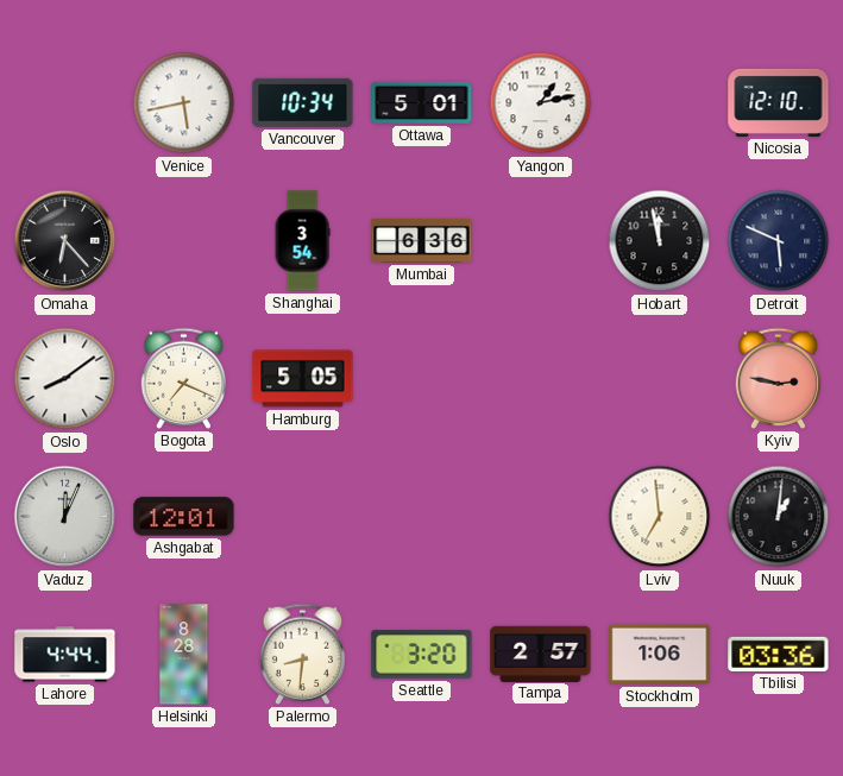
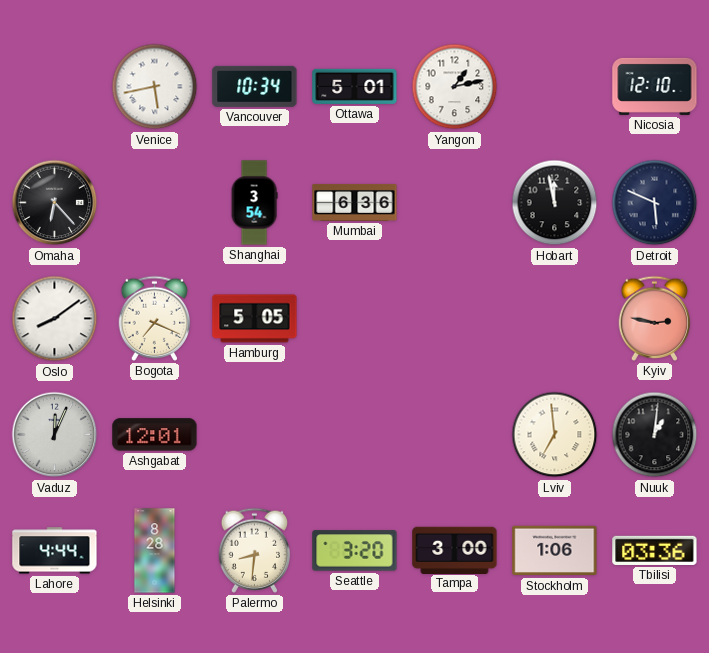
Tampa: 2:57 -> 3:00
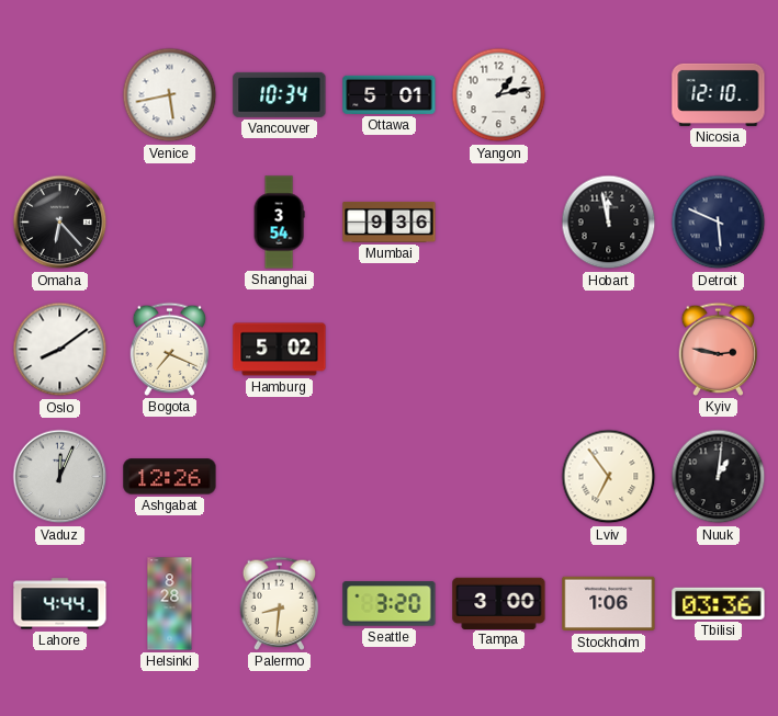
Mumbai: 6:36 -> 9:36
Hamburg: 5:05 -> 5:02
Ashgabat: 12:01 -> 12:26
Lviv: 6:59 -> 6:54
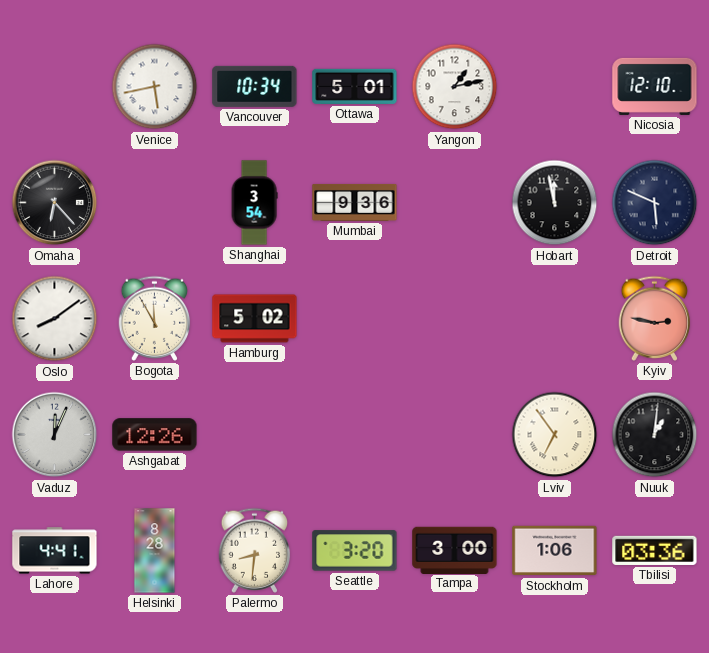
Bogota: 7:19 -> 11:55
Lahore: 4:44 -> 4:41
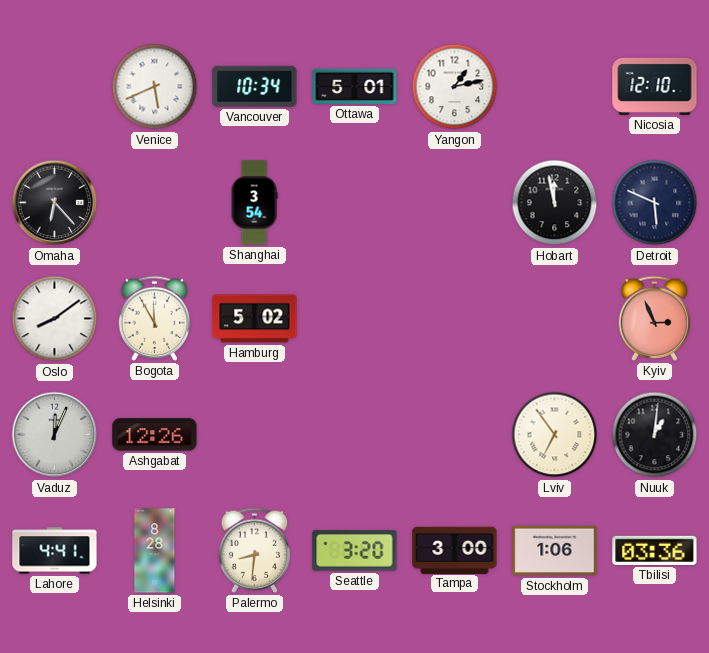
Venice: 5:43 -> 5:41
Mumbai: 9:36 -> none
Kyiv: 2:47 -> 2:56
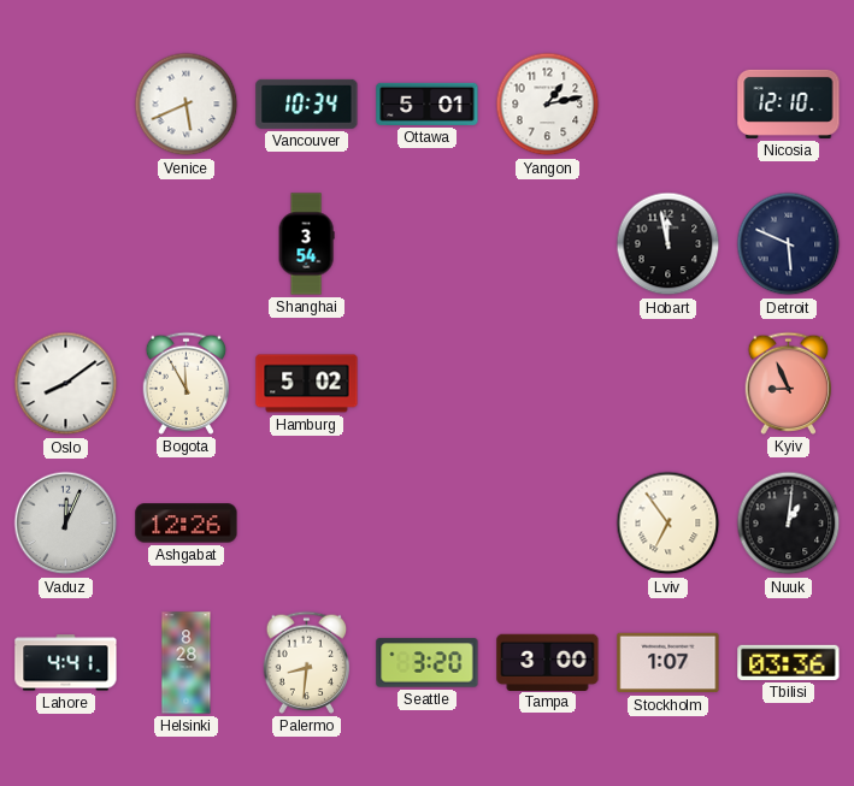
Omaha: 6:23 -> none
Kyiv: 2:56 -> 8:56
Stockholm: 1:06 -> 1:07
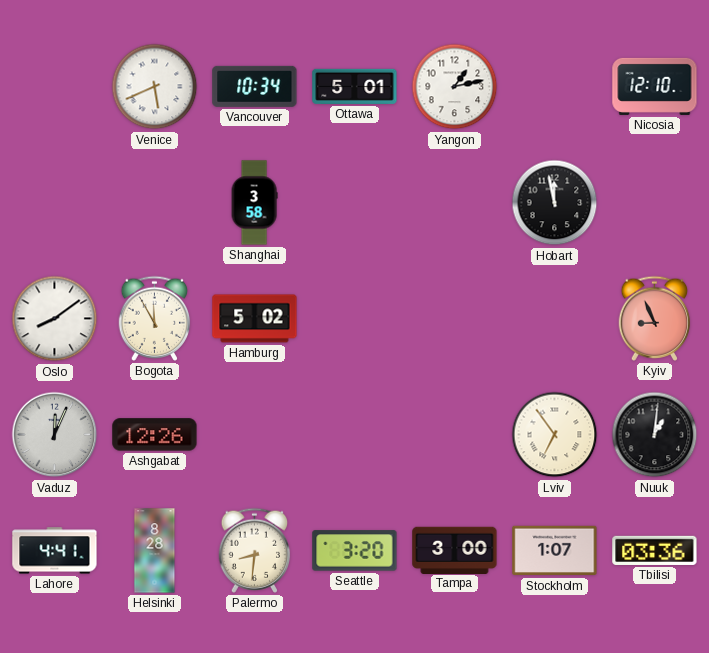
Shanghai: 3:54 -> 3:58
Detroit: 5:49 -> none
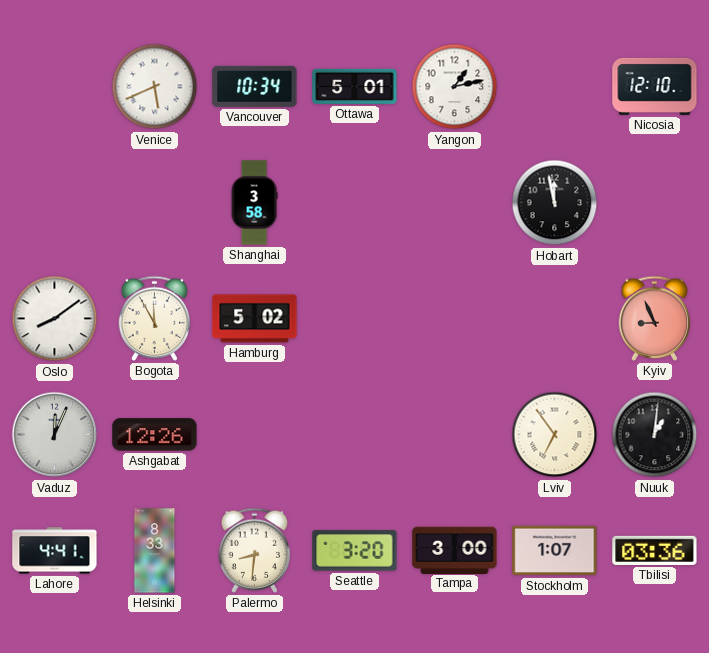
Helsinki: 8:28 -> 8:33
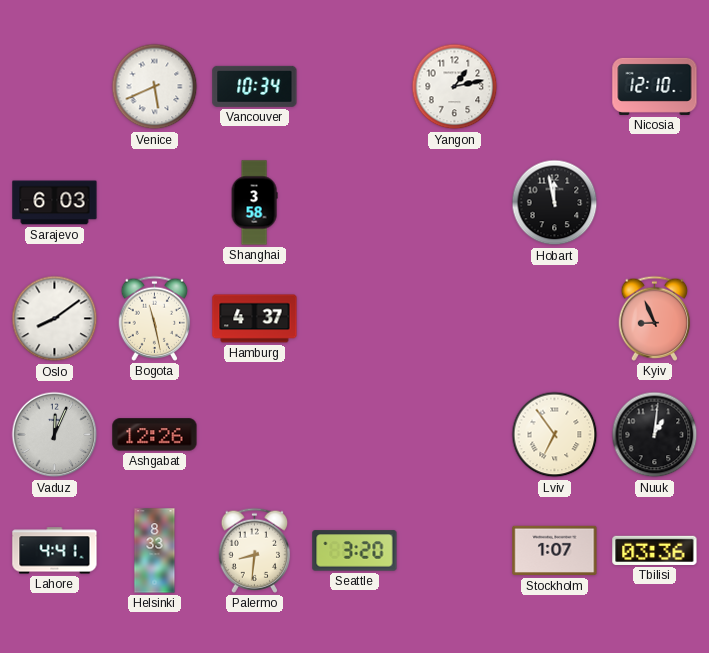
Ottawa: 5:01 -> none
Sarajevo: none -> 6:03
Bogota: 11:55 -> 11:28
Hamburg: 5:02 -> 4:37
Tampa: 3:00 -> none
